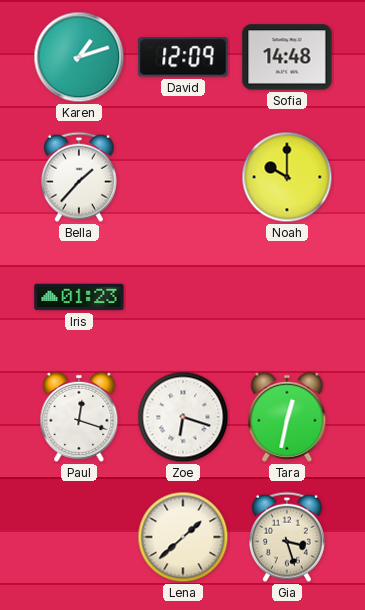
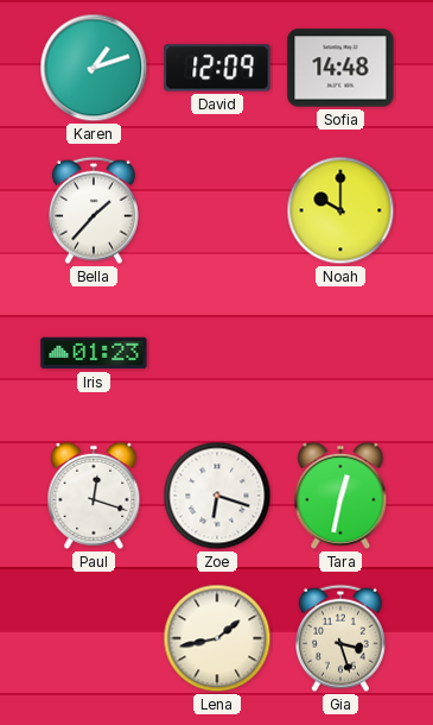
Lena: 1:38 -> 1:43
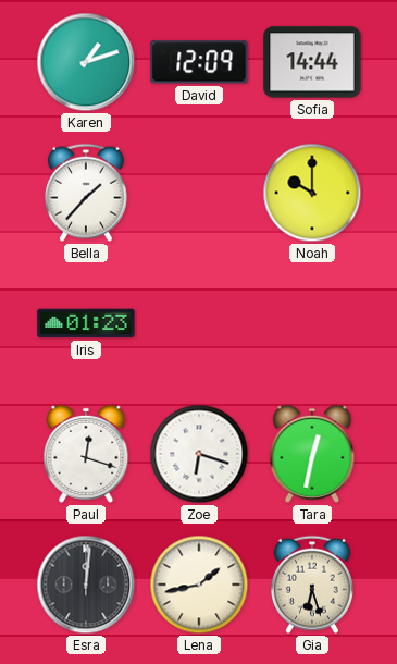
Sofia: 14:48 -> 14:44
Esra: none -> 12:01
Gia: 3:27 -> 6:27
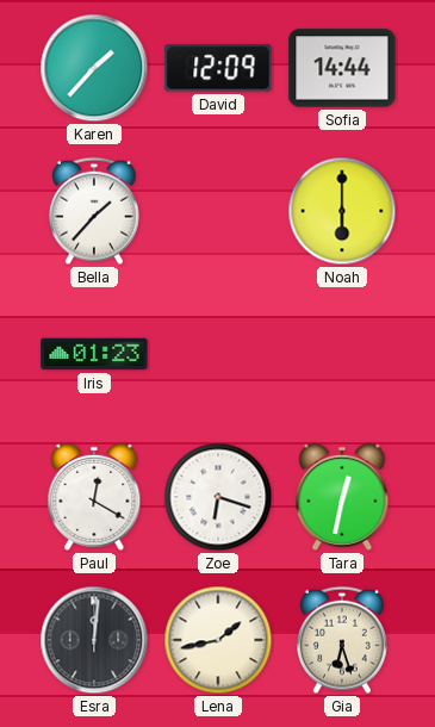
Karen: 1:12 -> 1:37
Noah: 10:00 -> 6:00
Paul: 12:18 -> 12:20
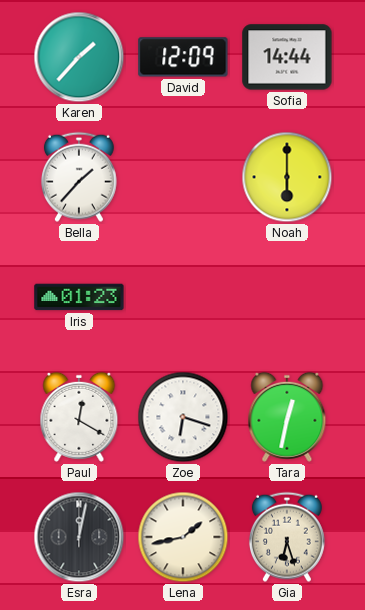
Esra: 12:01 -> 12:02
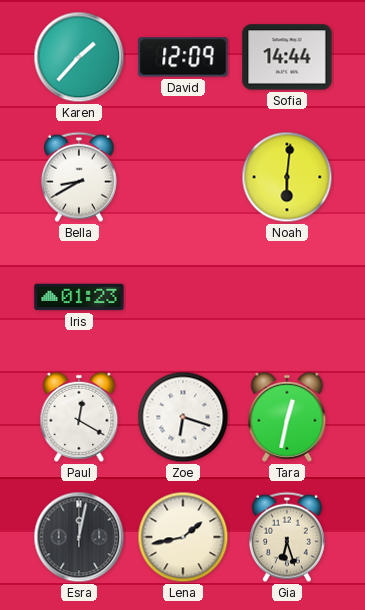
Bella: 1:37 -> 8:40
Noah: 6:00 -> 6:01
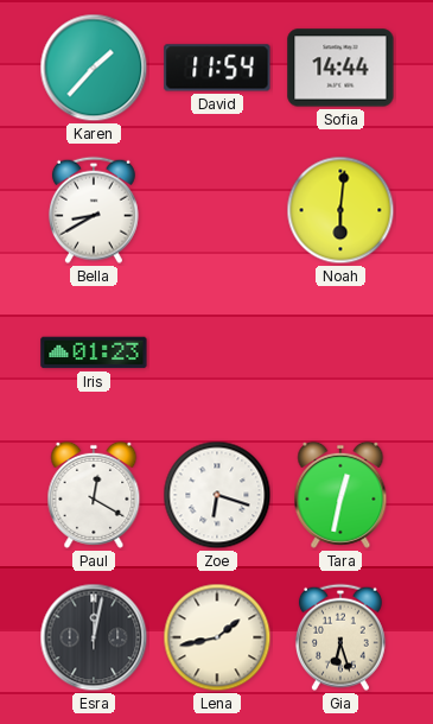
David: 12:09 -> 11:54
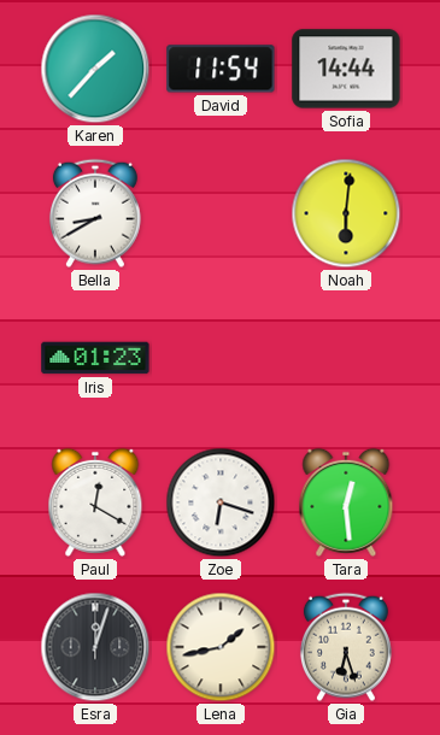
Tara: 12:32 -> 12:29
Esra: 12:02 -> 12:03
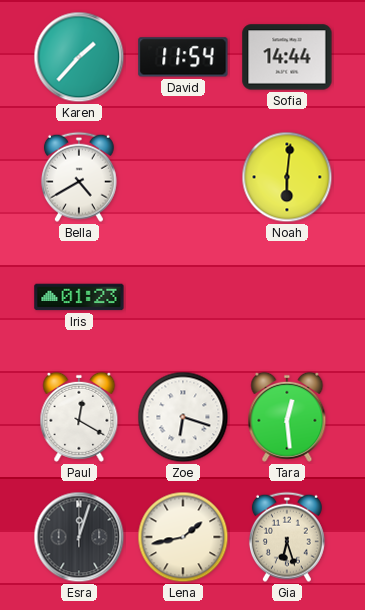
Bella: 8:40 -> 4:40
